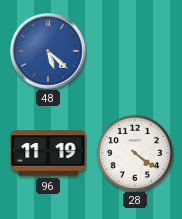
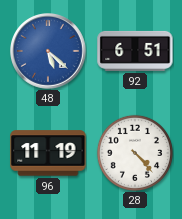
92: none -> 6:51
28: 4:21 -> 4:23
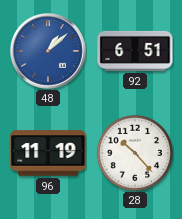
48: 5:22 -> 1:08
28: 4:23 -> 10:23
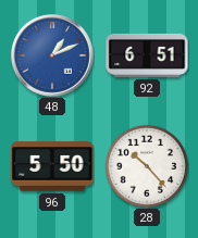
48: 1:08 -> 1:11
96: 11:19 -> 5:50
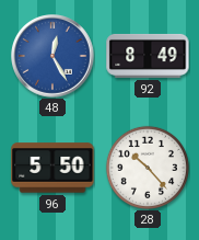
48: 1:11 -> 12:25
92: 6:51 -> 8:49
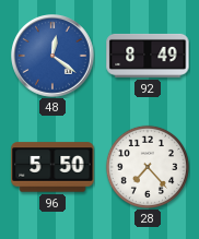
48: 12:25 -> 12:21
28: 10:23 -> 7:23
